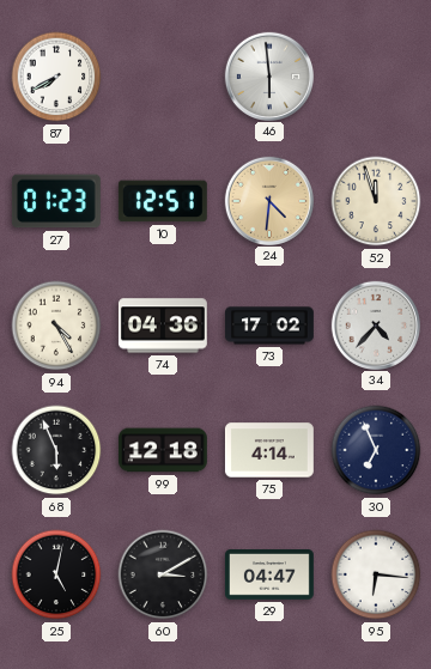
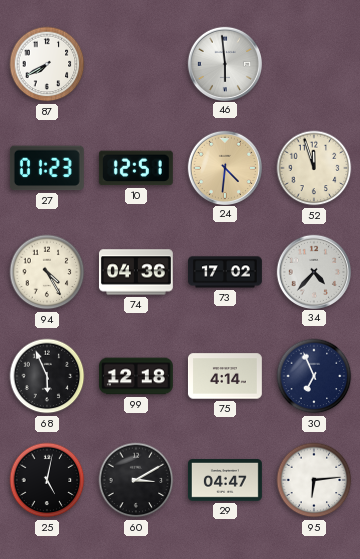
95: 6:16 -> 6:14
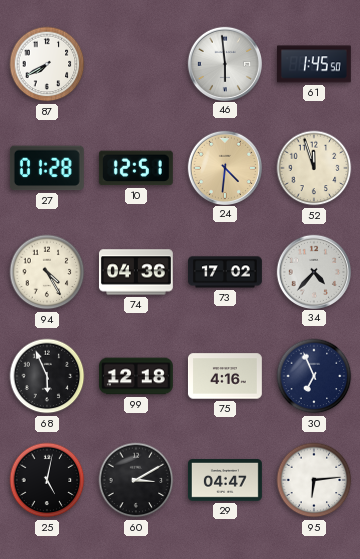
61: none -> 1:45
27: 01:23 -> 01:28
75: 4:14 -> 4:16
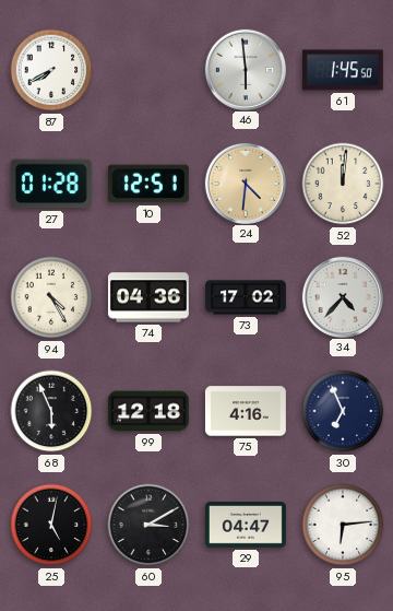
52: 11:57 -> 12:01
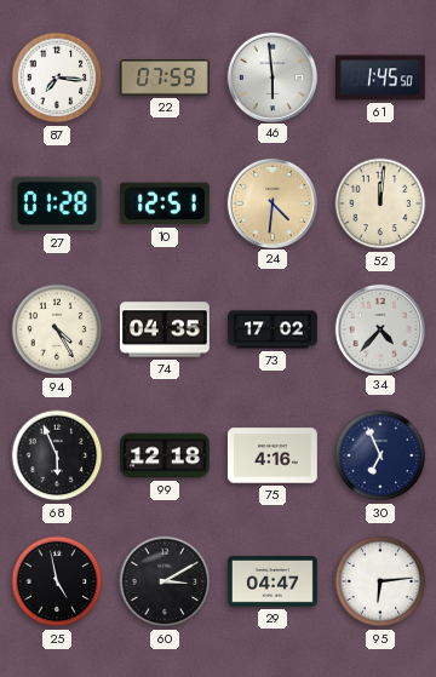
87: 7:40 -> 7:16
22: none -> 07:59
74: 04:36 -> 04:35
25: 5:02 -> 4:58
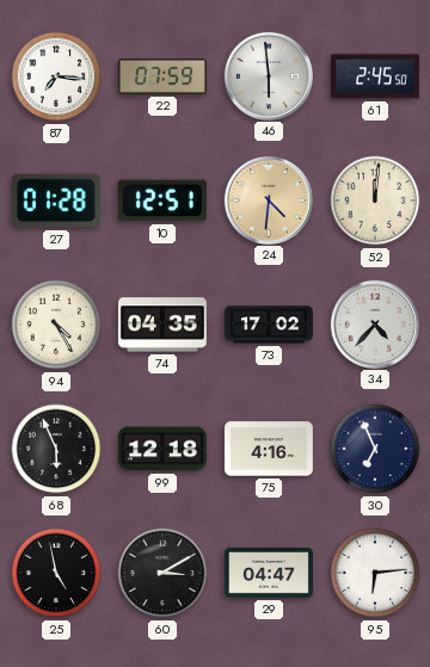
61: 1:45 -> 2:45
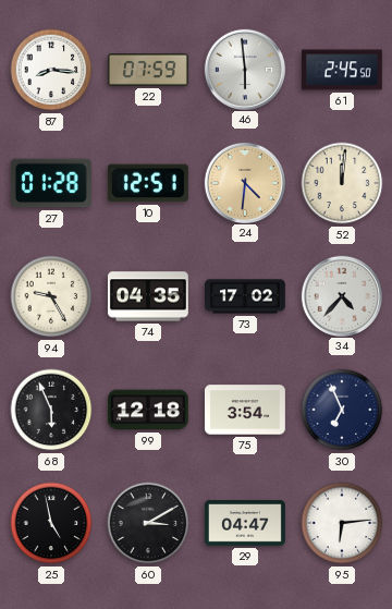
87: 7:16 -> 8:16
94: 4:25 -> 9:25
75: 4:16 -> 3:54
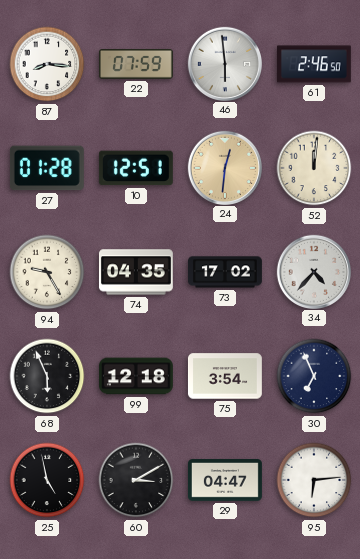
61: 2:45 -> 2:46
24: 4:31 -> 12:31
